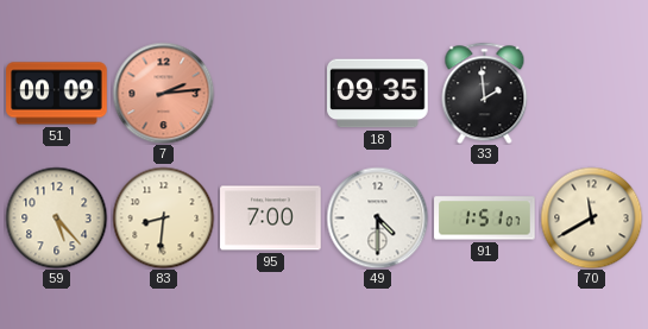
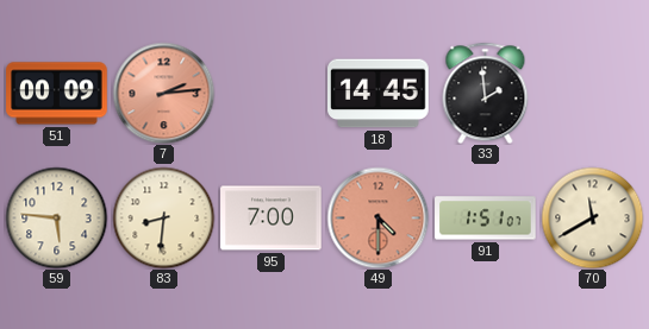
18: 09:35 -> 14:45
59: 5:23 -> 5:46
49 dial: white -> salmon
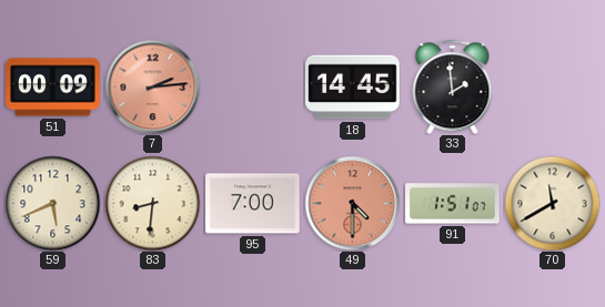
59: 5:46 -> 5:41
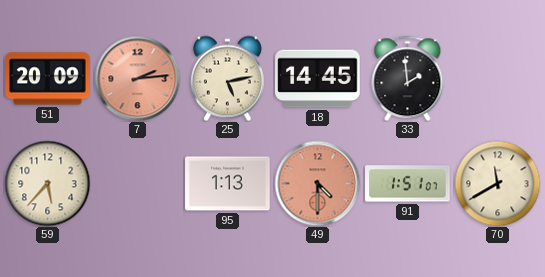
51: 00:09 -> 20:09
25: none -> 5:13
59: 5:41 -> 5:37
83: 8:31 -> none
95: 7:00 -> 1:13
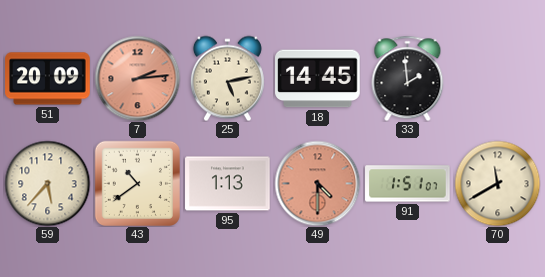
43: none -> 10:39
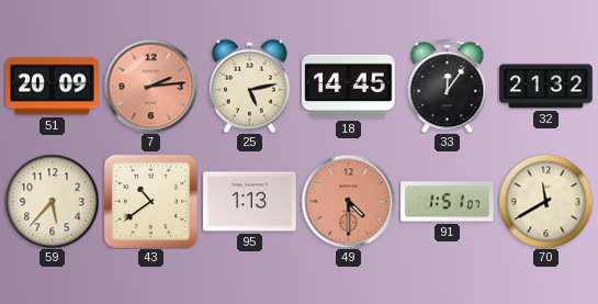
33: 1:59 -> 12:06
32: none -> 21:32
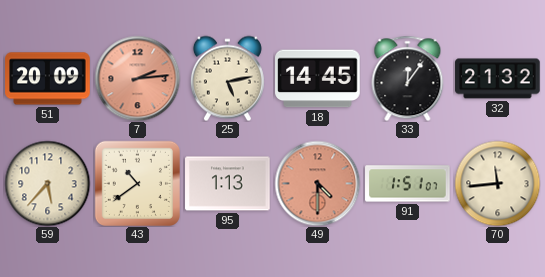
70: 11:40 -> 11:44
